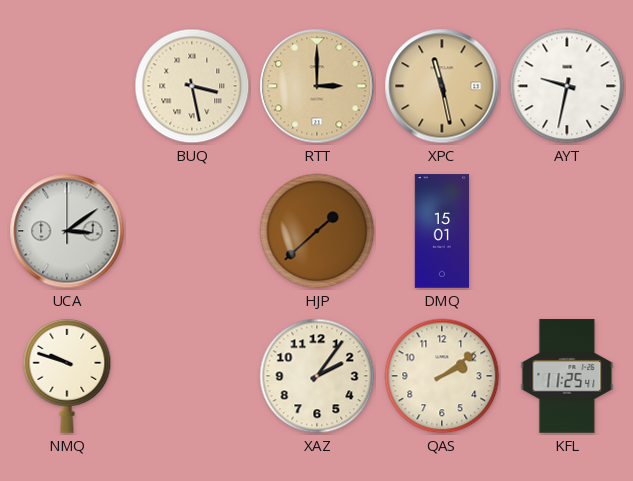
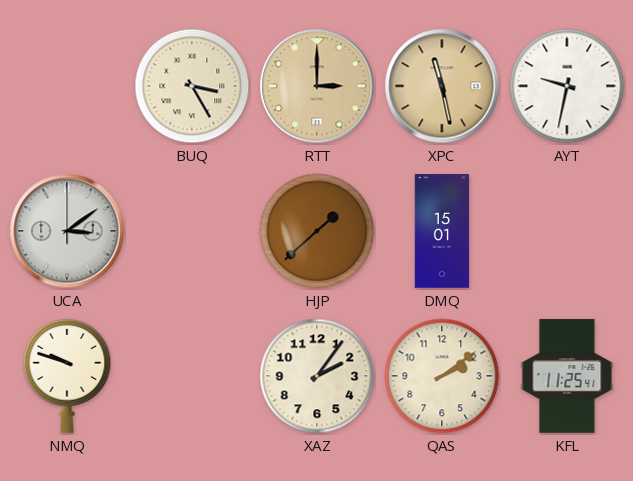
BUQ: 3:28 -> 3:25
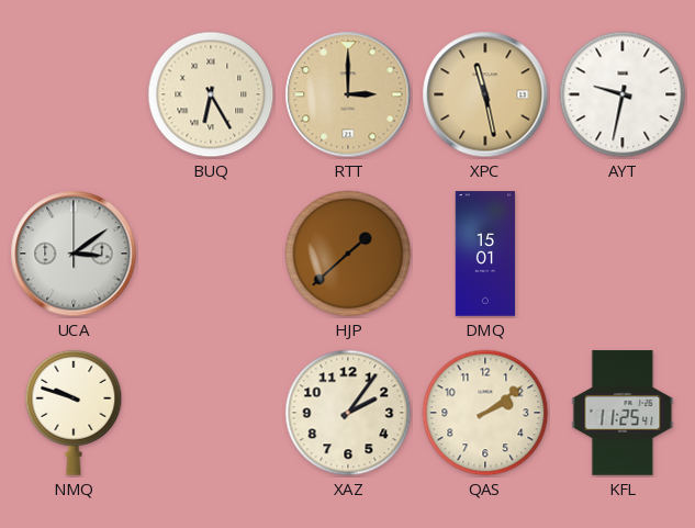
BUQ: 3:25 -> 6:25
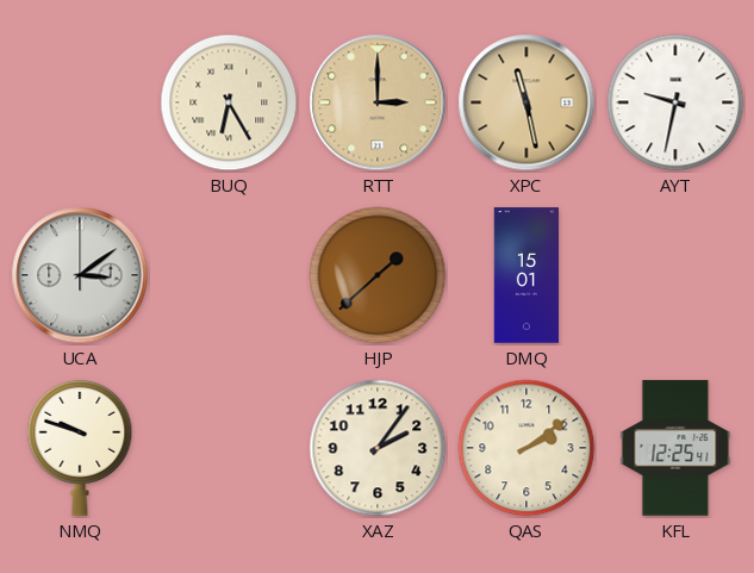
KFL: 11:25 -> 12:25
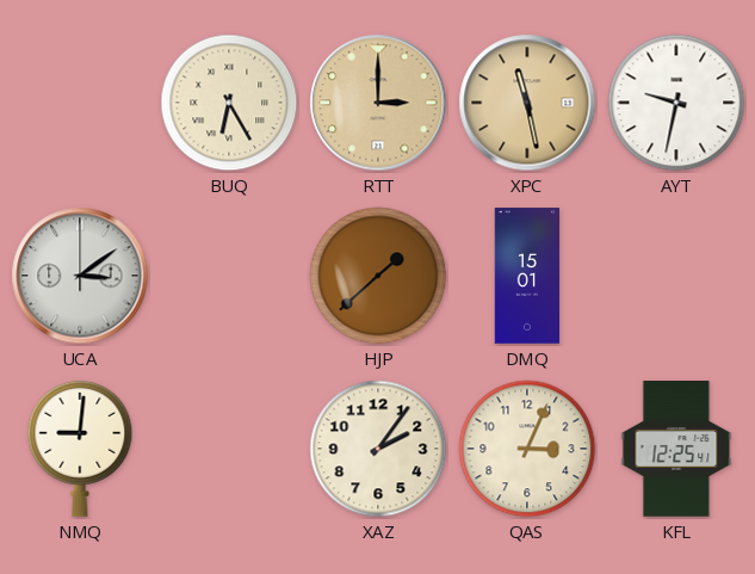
NMQ: 9:48 -> 9:01
QAS: 2:09 -> 3:04
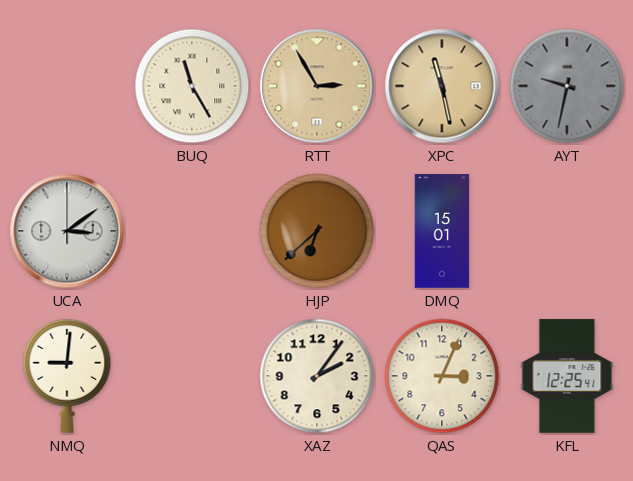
BUQ: 6:25 -> 11:25
RTT: 3:00 -> 2:55
AYT dial: white -> grey
HJP: 1:38 -> 6:38
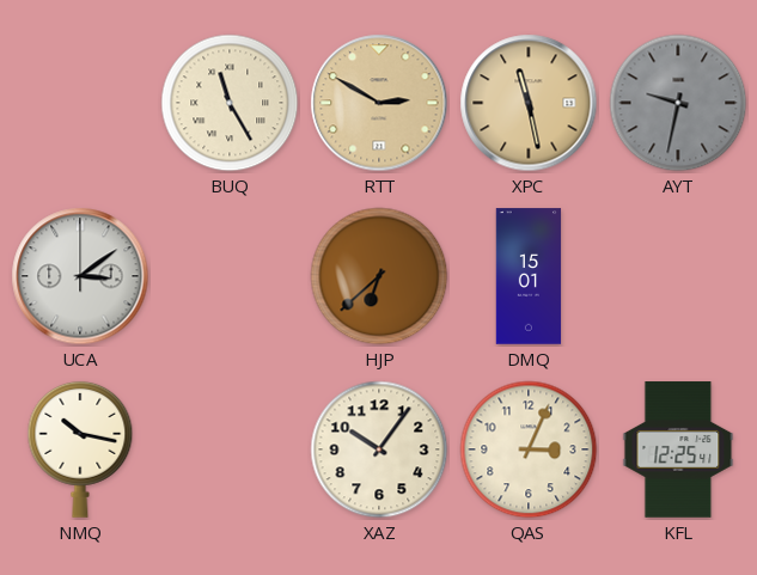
RTT: 2:55 -> 2:50
NMQ: 9:01 -> 10:17
XAZ: 2:06 -> 10:06
